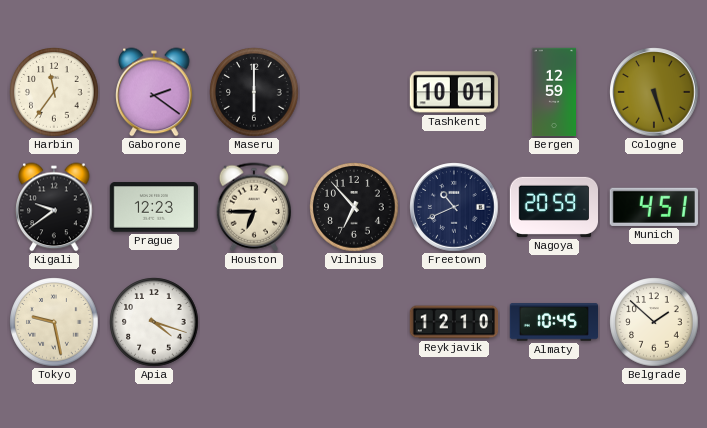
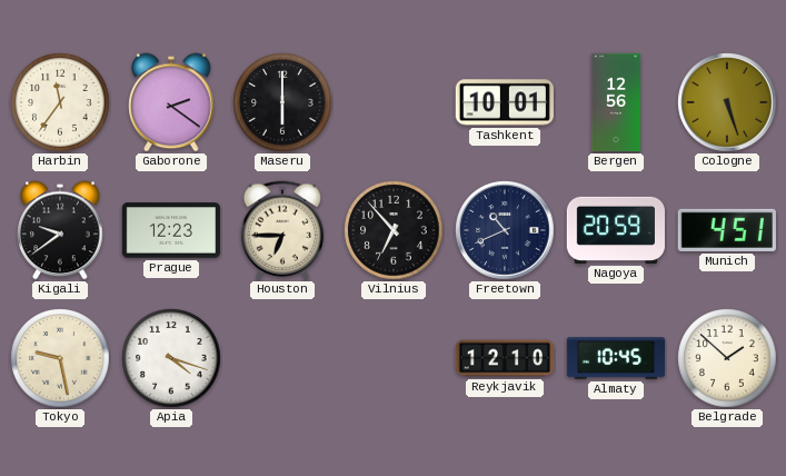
Bergen: 12:59 -> 12:56
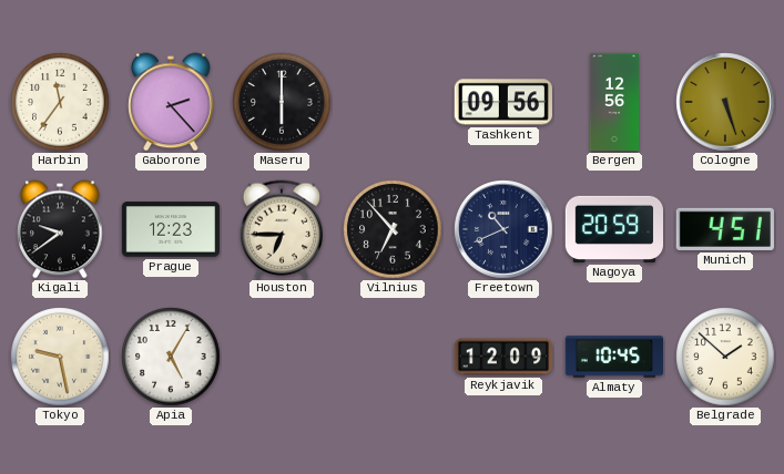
Gaborone: 2:21 -> 2:23
Tashkent: 10:01 -> 09:56
Apia: 4:18 -> 5:05
Reykjavik: 12:10 -> 12:09
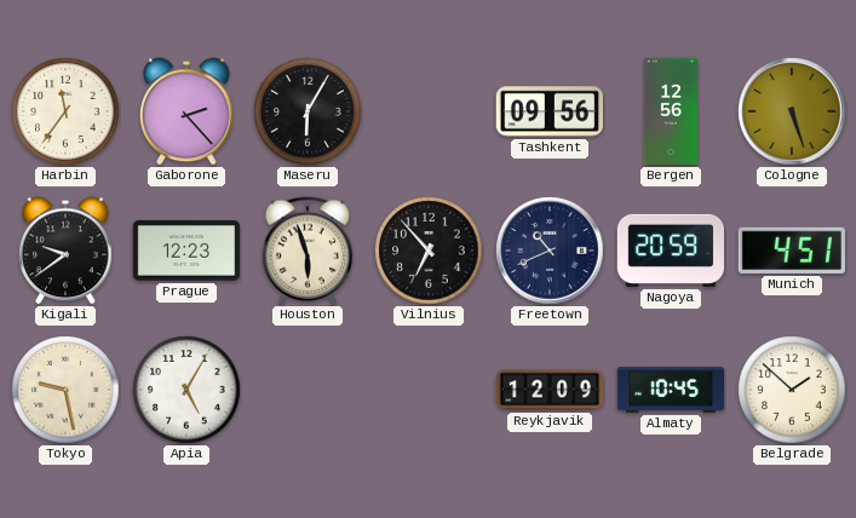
Maseru: 6:00 -> 6:05
Houston: 6:45 -> 5:57
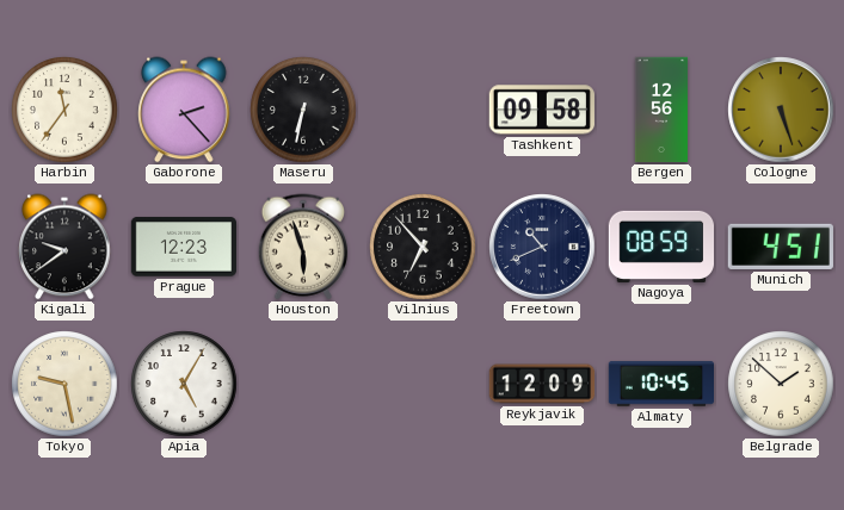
Maseru: 6:05 -> 6:32
Tashkent: 09:56 -> 09:58
Nagoya: 20:59 -> 08:59
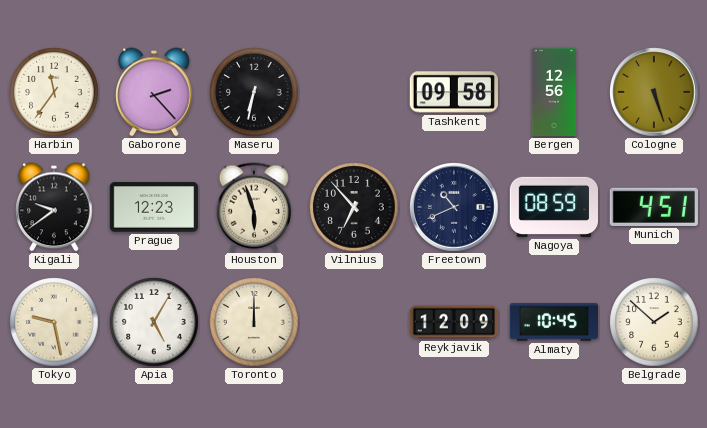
Toronto: none -> 12:00
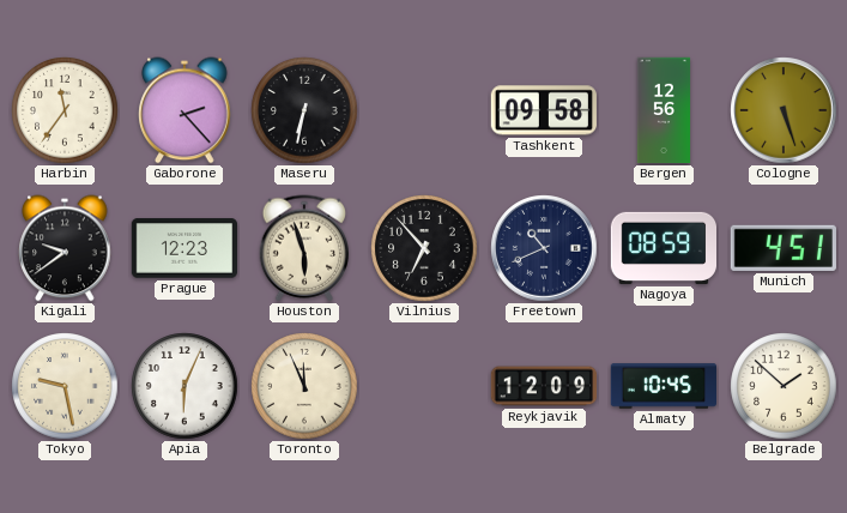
Apia: 5:05 -> 6:04
Toronto: 12:00 -> 11:56
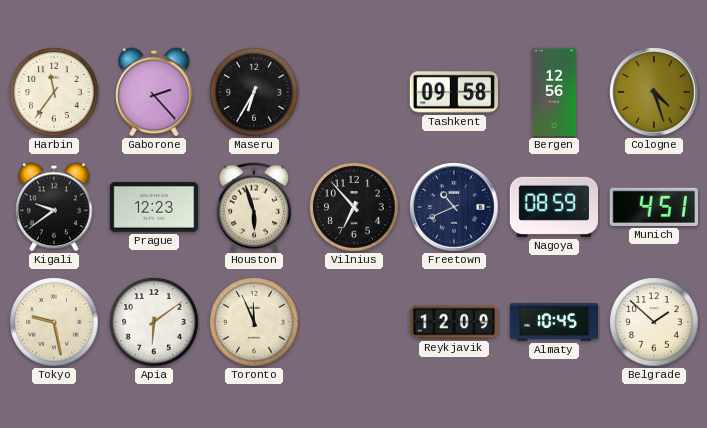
Maseru: 6:32 -> 6:35
Cologne: 5:27 -> 4:27
Apia: 6:04 -> 6:09
